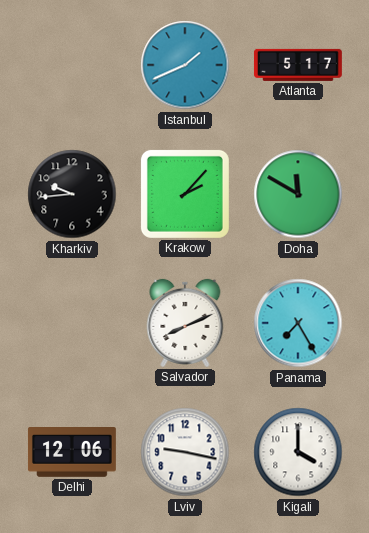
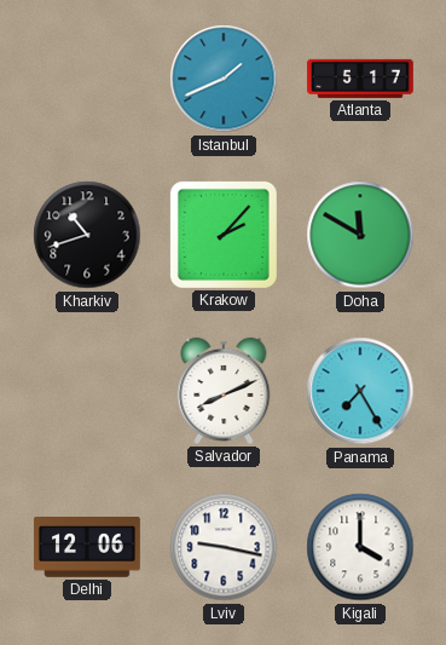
Kharkiv: 9:44 -> 10:42
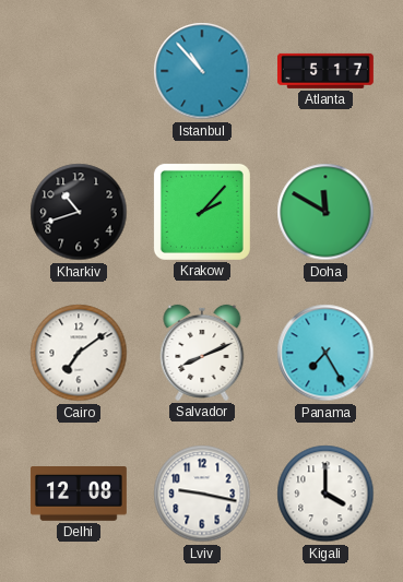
Istanbul: 1:41 -> 10:53
Cairo: none -> 7:09
Delhi: 12:06 -> 12:08
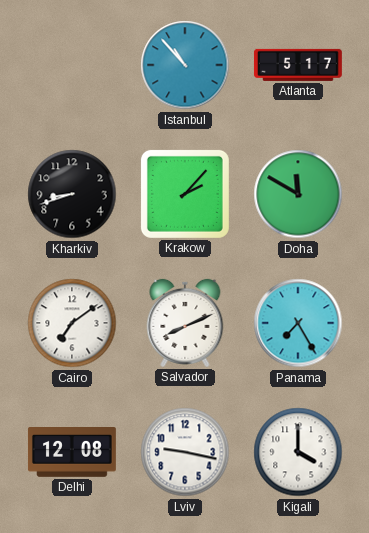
Kharkiv: 10:42 -> 8:42
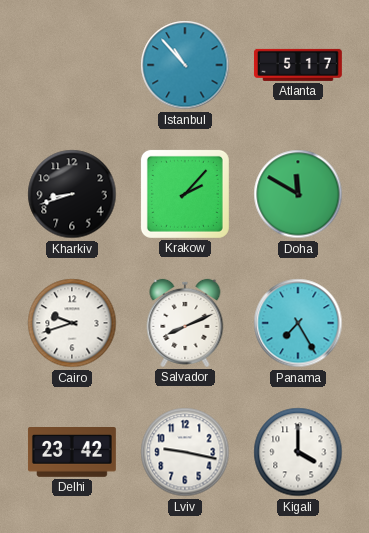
Cairo: 7:09 -> 9:42
Delhi: 12:08 -> 23:42
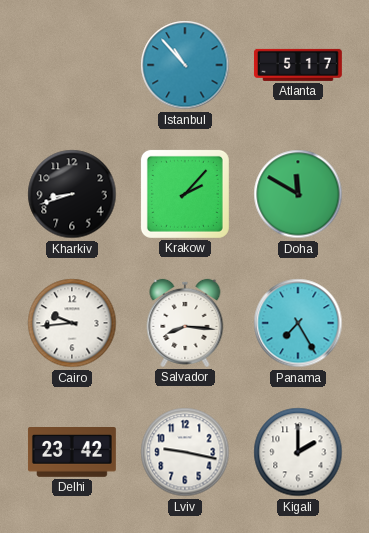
Cairo: 9:42 -> 9:44
Salvador: 8:11 -> 8:16
Kigali: 4:00 -> 2:00
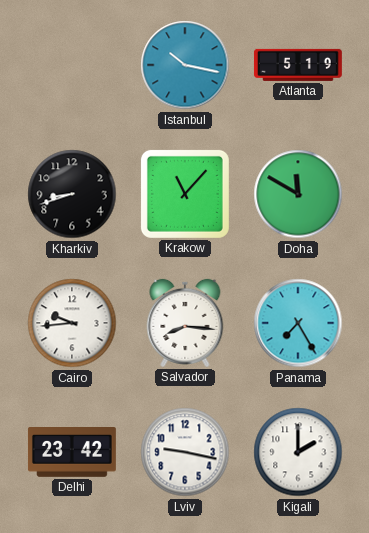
Istanbul: 10:53 -> 10:17
Atlanta: 5:17 -> 5:19
Krakow: 2:07 -> 11:07
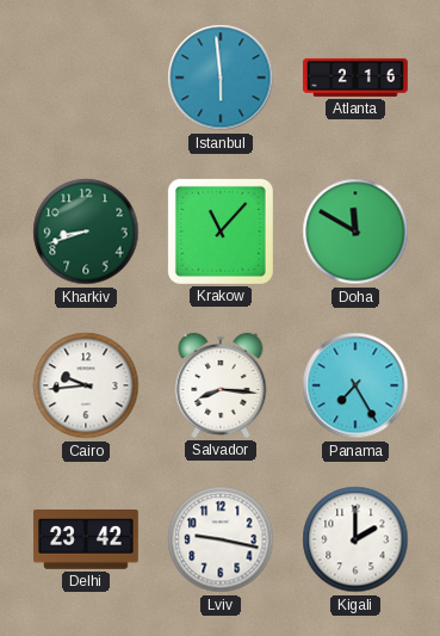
Istanbul: 10:17 -> 5:59
Atlanta: 5:19 -> 2:16
Kharkiv dial: black -> green
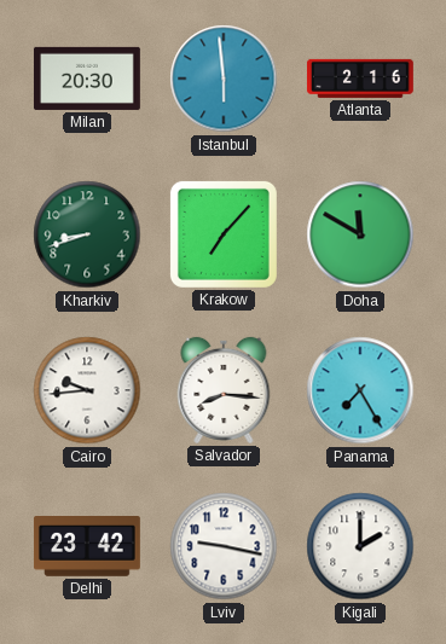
Milan: none -> 20:30
Krakow: 11:07 -> 7:07
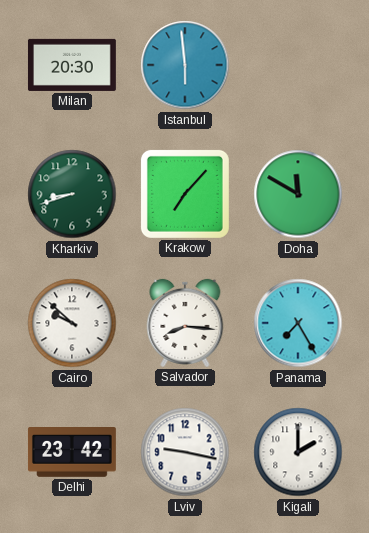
Atlanta: 2:16 -> none
Cairo: 9:44 -> 9:52
